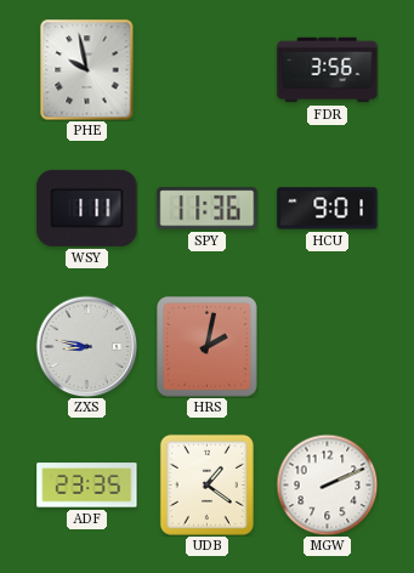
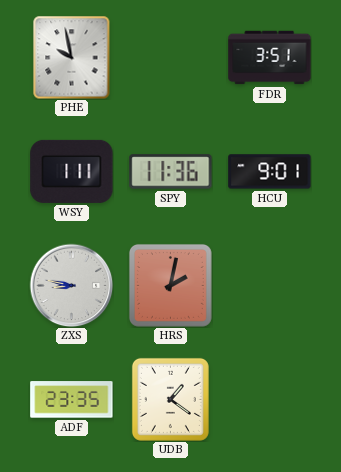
FDR: 3:56 -> 3:51
MGW: 2:11 -> none
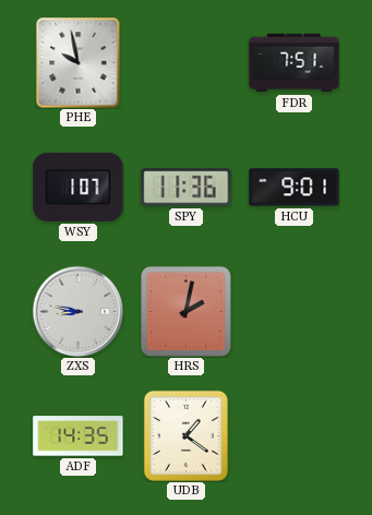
FDR: 3:51 -> 7:51
WSY: 1:11 -> 1:07
ADF: 23:35 -> 14:35
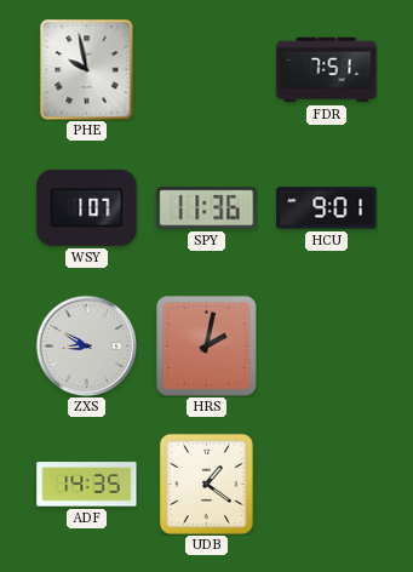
ZXS: 8:47 -> 8:50
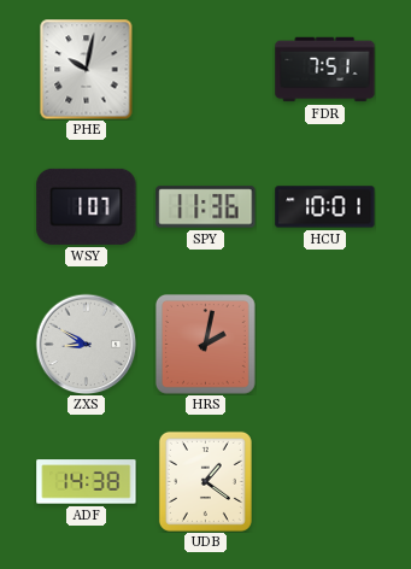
PHE: 9:58 -> 10:02
HCU: 9:01 -> 10:01
ADF: 14:35 -> 14:38
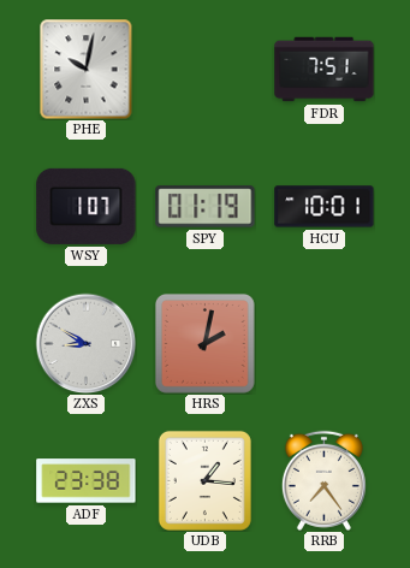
SPY: 11:36 -> 01:19
ADF: 14:38 -> 23:38
UDB: 1:21 -> 1:16
RRB: none -> 7:24
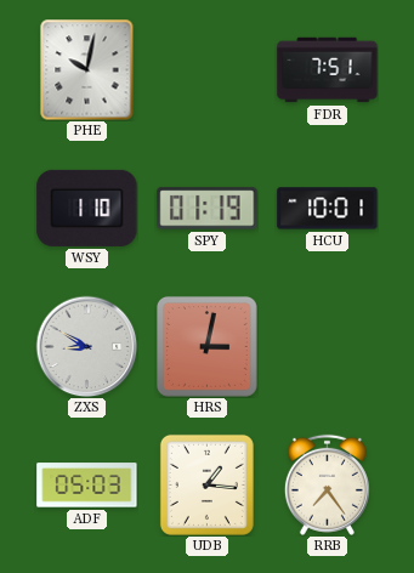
WSY: 1:07 -> 1:10
HRS: 2:02 -> 3:02
ADF: 23:38 -> 05:03
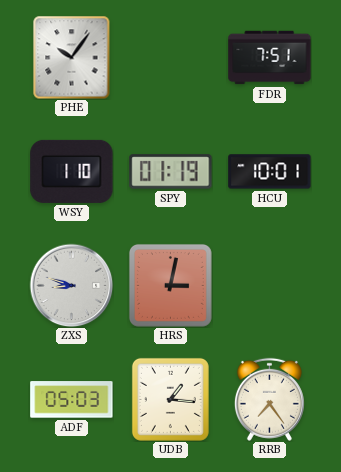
PHE: 10:02 -> 10:06
ZXS: 8:50 -> 8:48
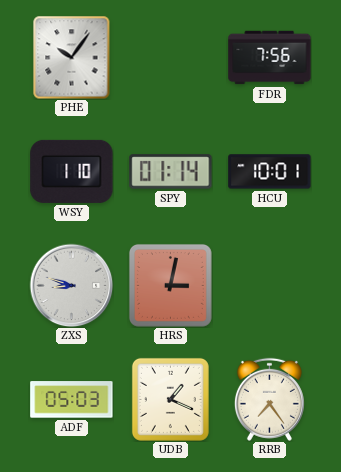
FDR: 7:51 -> 7:56
SPY: 01:19 -> 01:14
UDB: 1:16 -> 1:19
